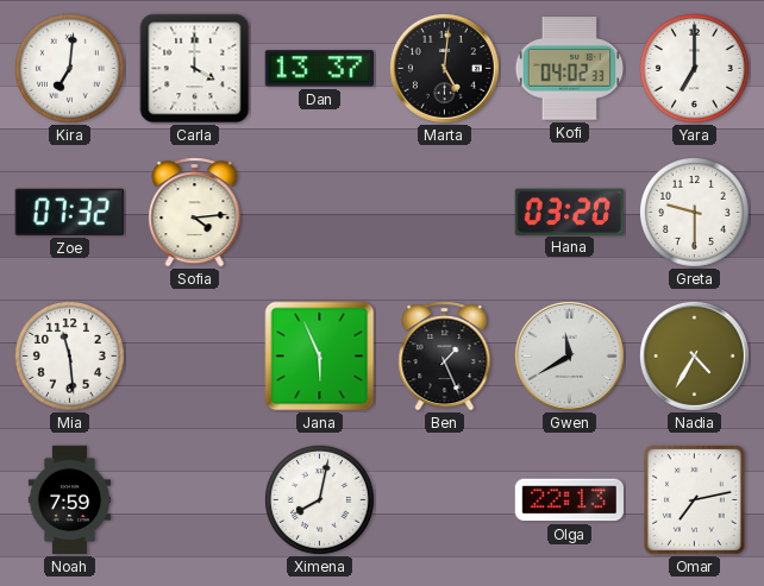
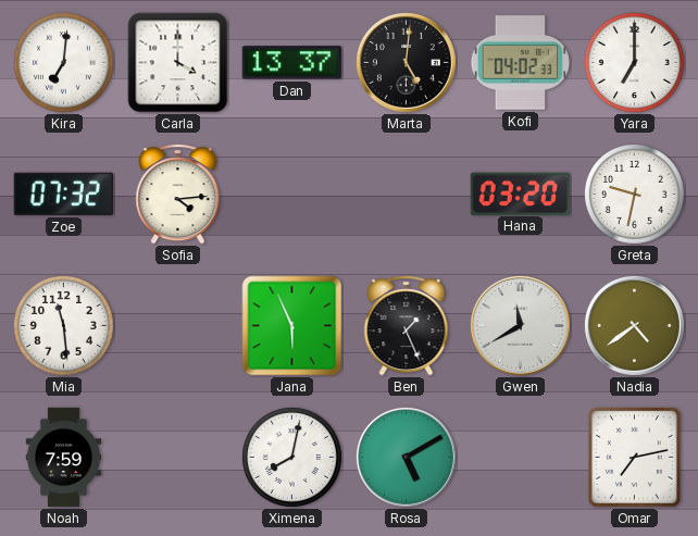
Greta: 9:30 -> 9:32
Nadia: 4:35 -> 4:39
Rosa: none -> 5:10
Olga: 22:13 -> none
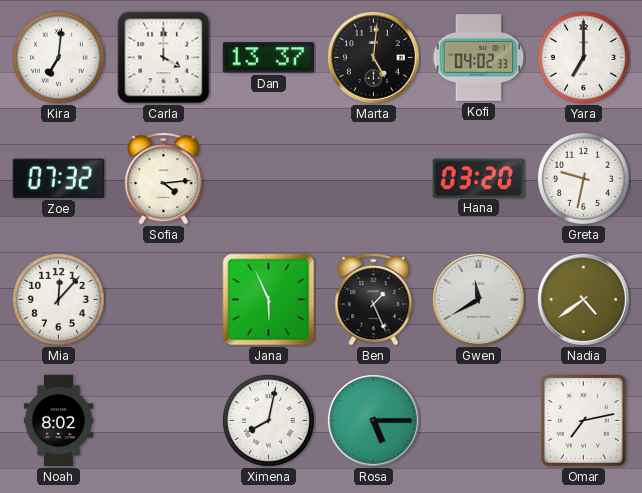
Mia: 11:29 -> 12:07
Noah: 7:59 -> 8:02
Rosa: 5:10 -> 5:15
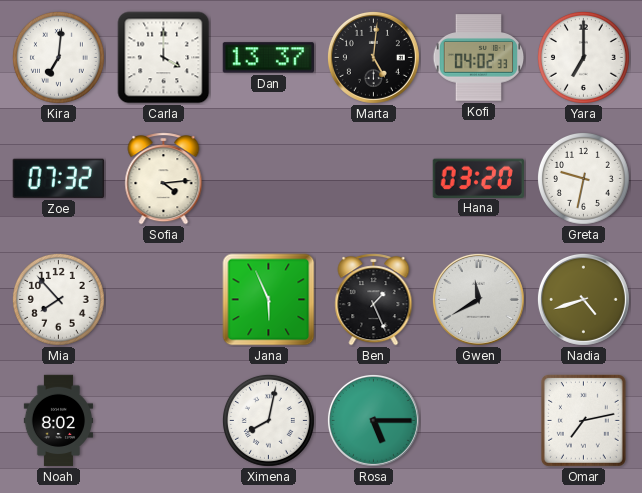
Mia: 12:07 -> 7:53
Nadia: 4:39 -> 4:42
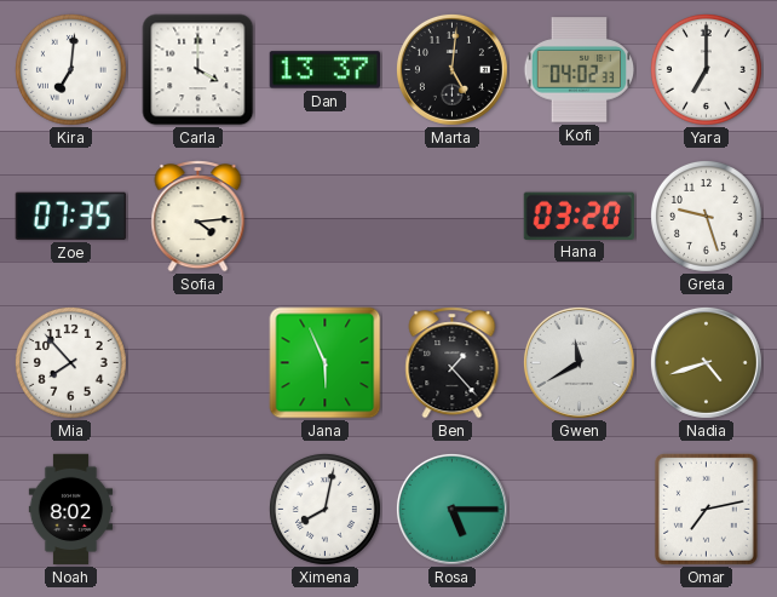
Zoe: 07:32 -> 07:35
Greta: 9:32 -> 9:27
Ben: 1:26 -> 1:23
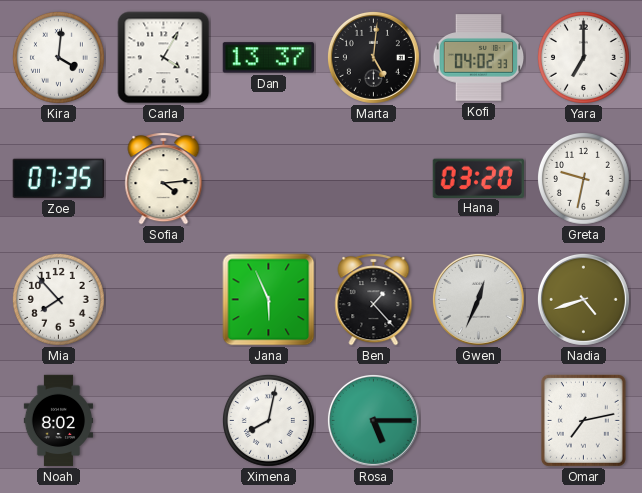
Kira: 7:01 -> 4:01
Carla: 4:00 -> 4:05
Greta: 9:27 -> 9:32
Gwen: 11:40 -> 12:34
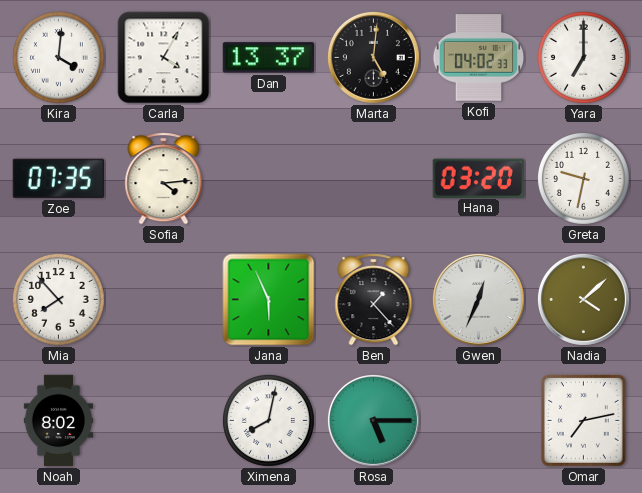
Nadia: 4:42 -> 4:08
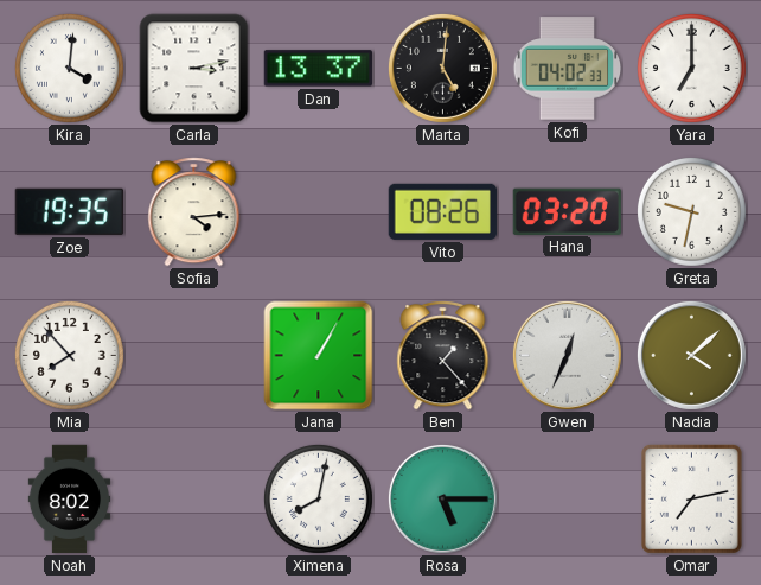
Carla: 4:05 -> 3:13
Zoe: 07:35 -> 19:35
Vito: none -> 08:26
Jana: 5:56 -> 1:05
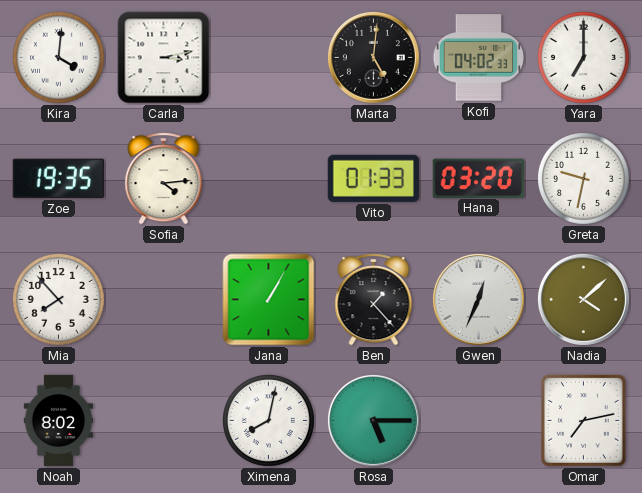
Dan: 13:37 -> none
Vito: 08:26 -> 01:33
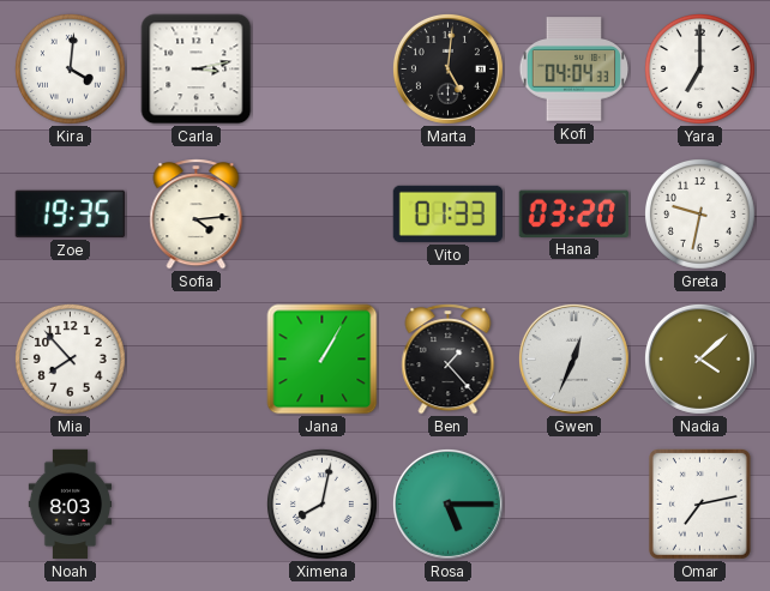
Kofi: 04:02 -> 04:04
Noah: 8:02 -> 8:03
